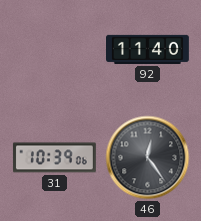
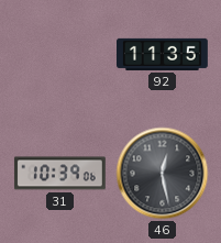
92: 11:40 -> 11:35
46: 12:24 -> 12:28
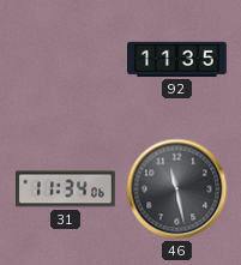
31: 10:39 -> 11:34
46: 12:28 -> 11:28
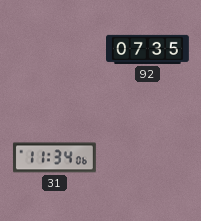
92: 11:35 -> 07:35
46: 11:28 -> none
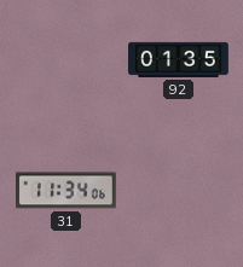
92: 07:35 -> 01:35
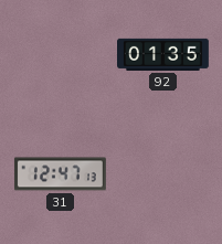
31: 11:34 -> 12:47
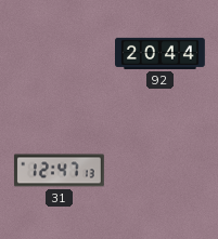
92: 01:35 -> 20:44
